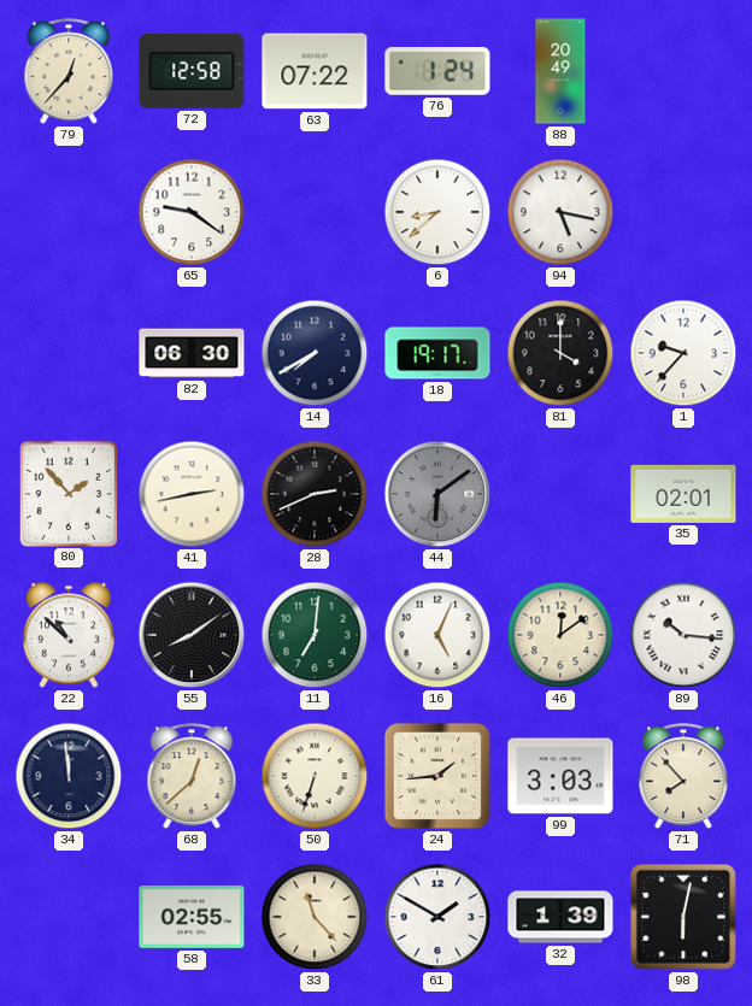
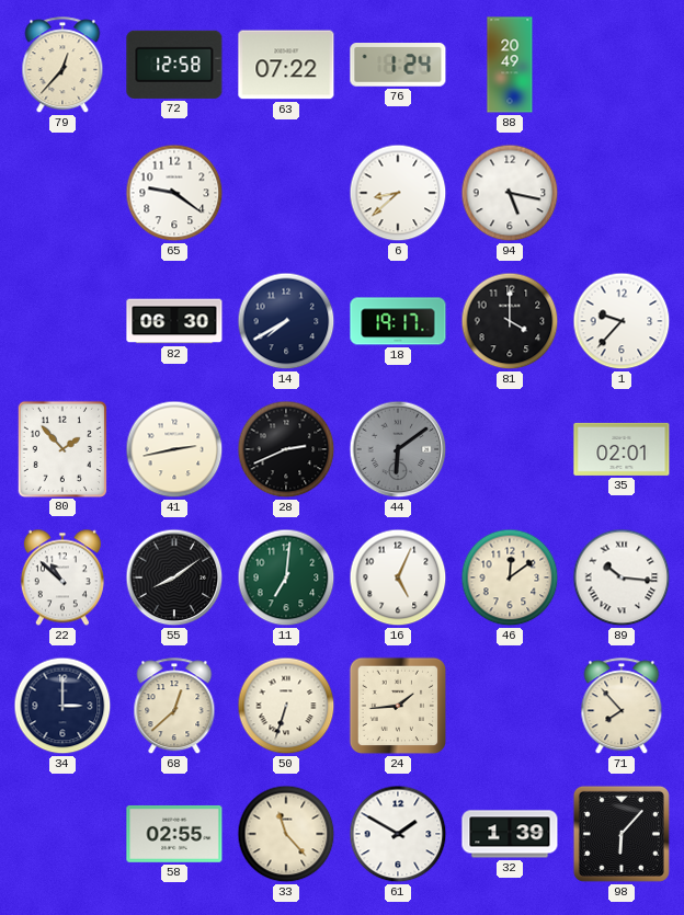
34: 11:59 -> 3:00
99: 3:03 -> none
98: 6:02 -> 6:07
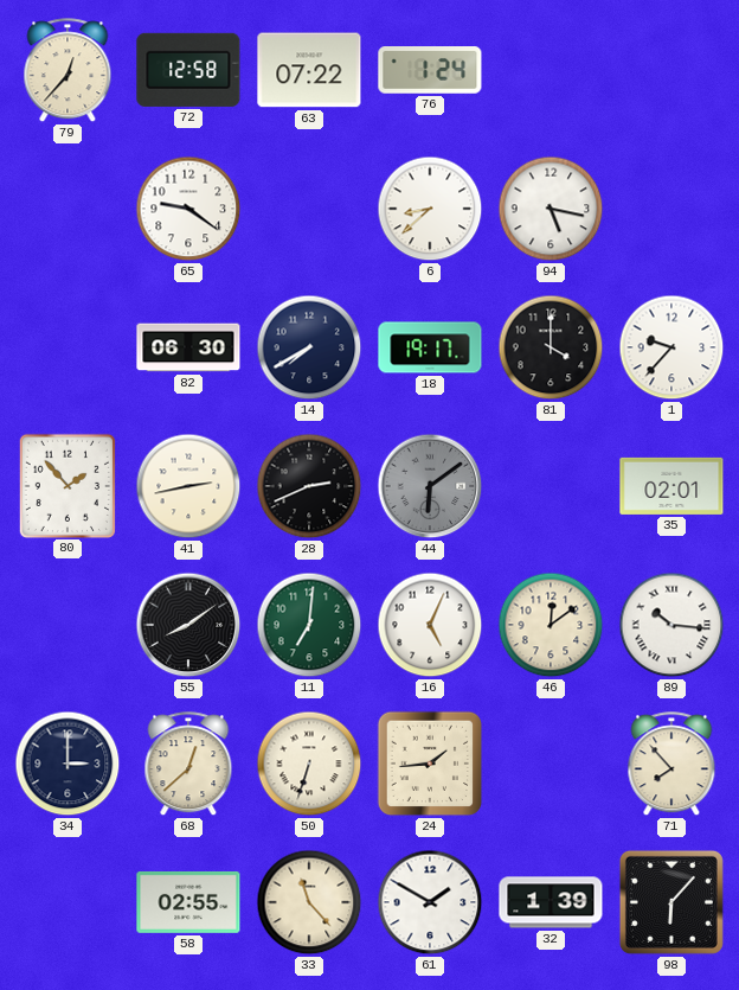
88: 20:49 -> none
22: 10:52 -> none
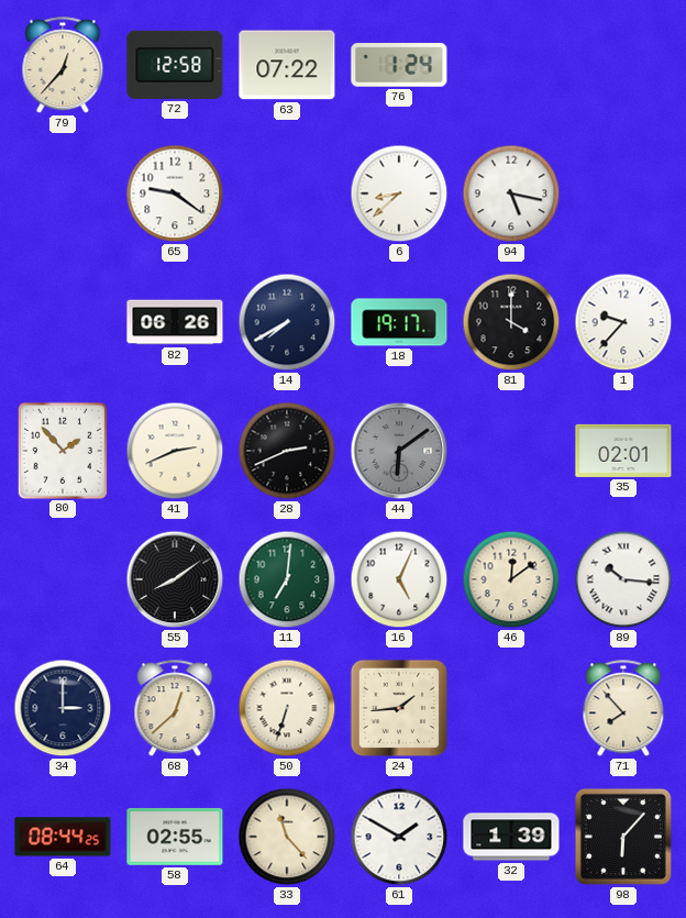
82: 06:30 -> 06:26
41: 2:43 -> 2:41
64: none -> 08:44
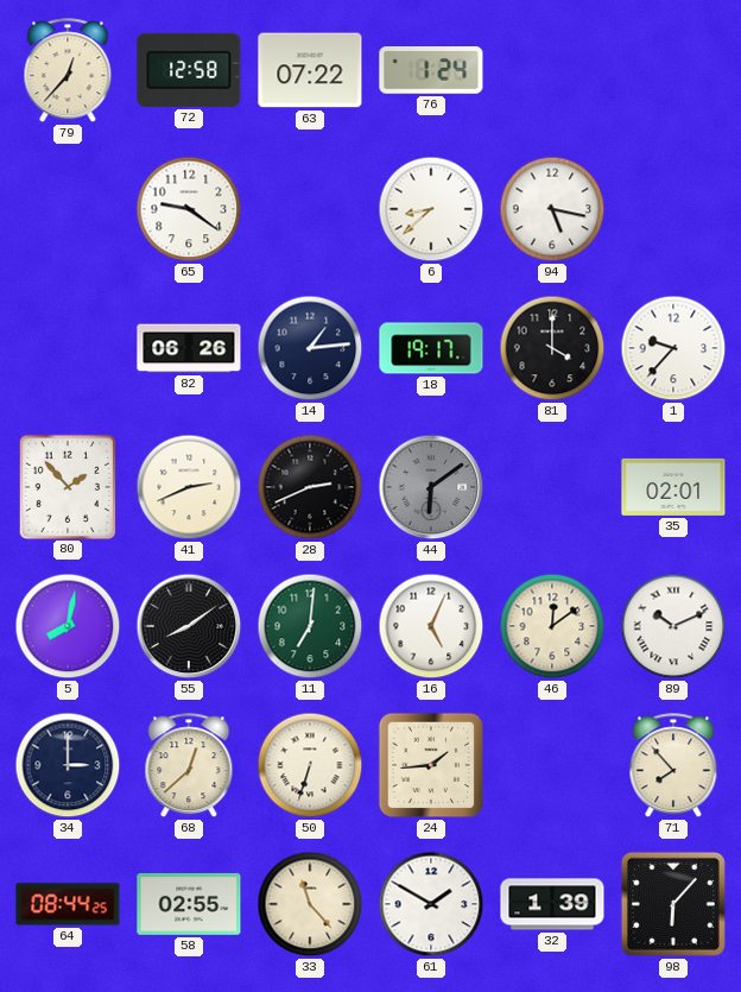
14: 7:40 -> 1:14
5: none -> 8:02
89: 10:16 -> 10:11
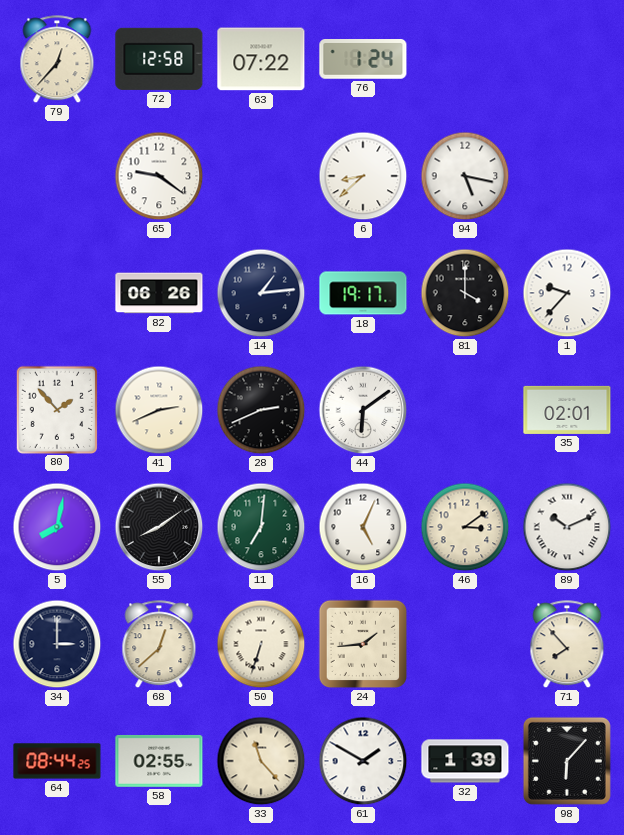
44 dial: grey -> white
46: 12:09 -> 3:09
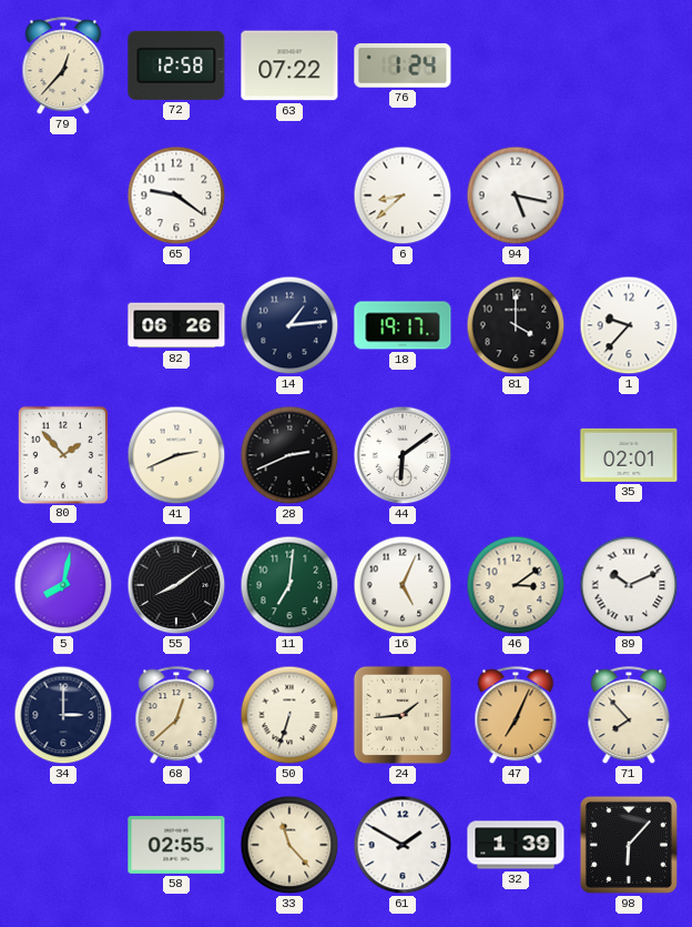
47: none -> 7:04
64: 08:44 -> none
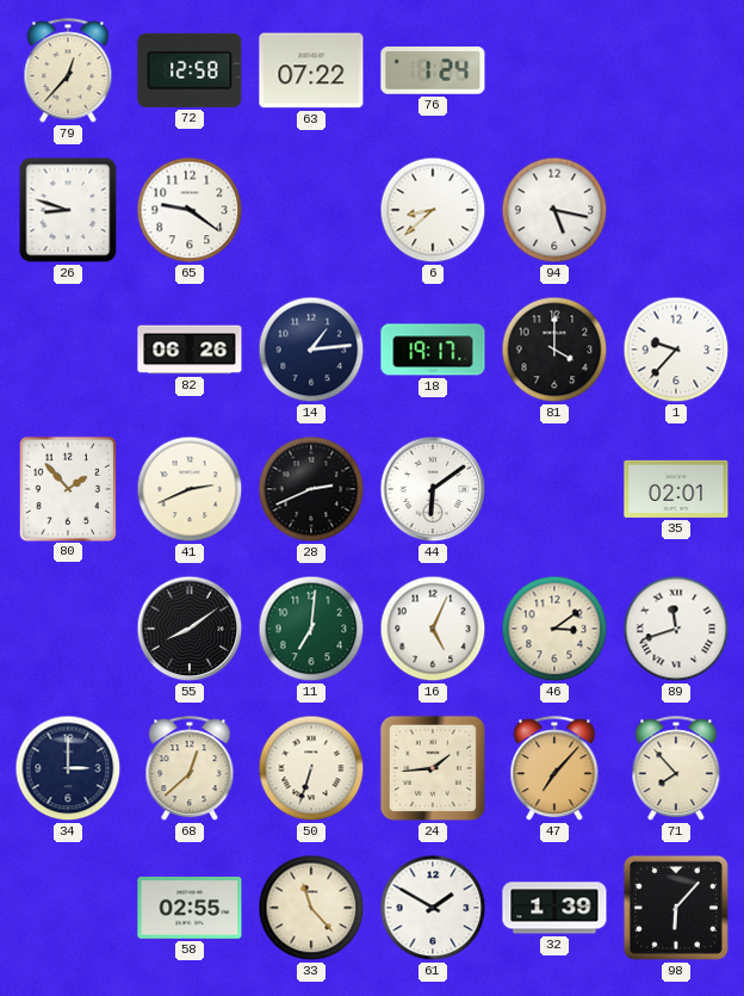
26: none -> 8:48
5: 8:02 -> none
89: 10:11 -> 11:42
47: 7:04 -> 7:07
